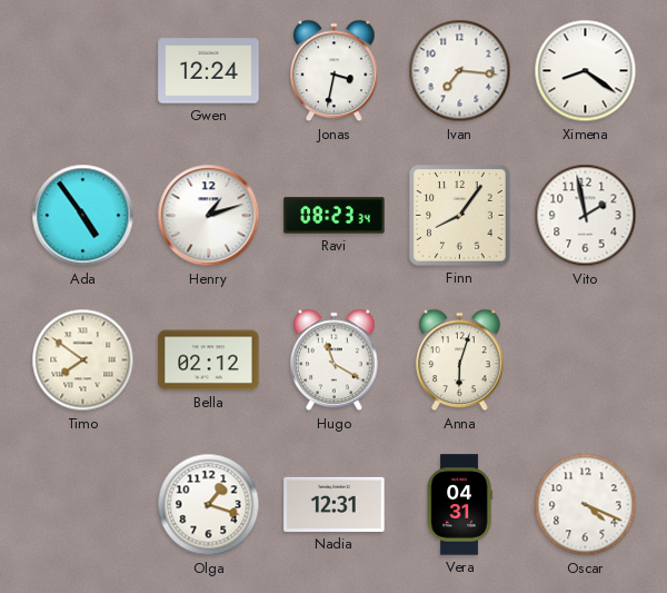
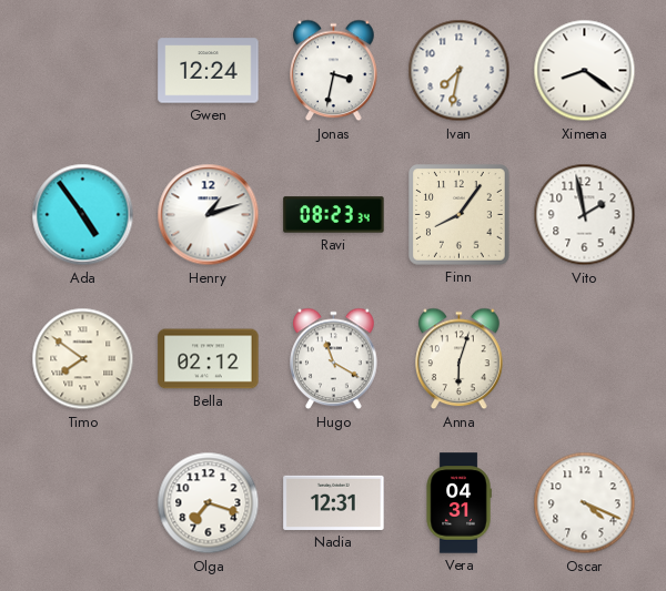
Ivan: 7:16 -> 7:32
Olga: 1:18 -> 7:18
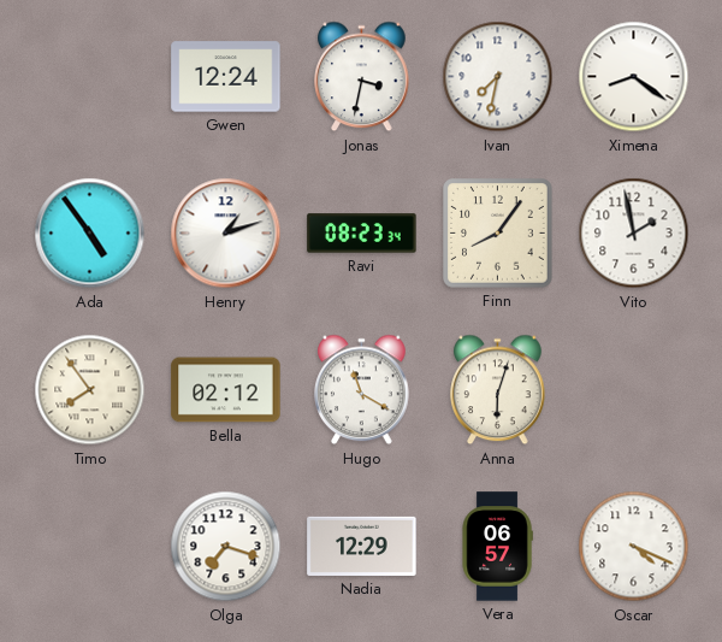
Timo: 7:51 -> 7:54
Nadia: 12:31 -> 12:29
Vera: 04:31 -> 06:57
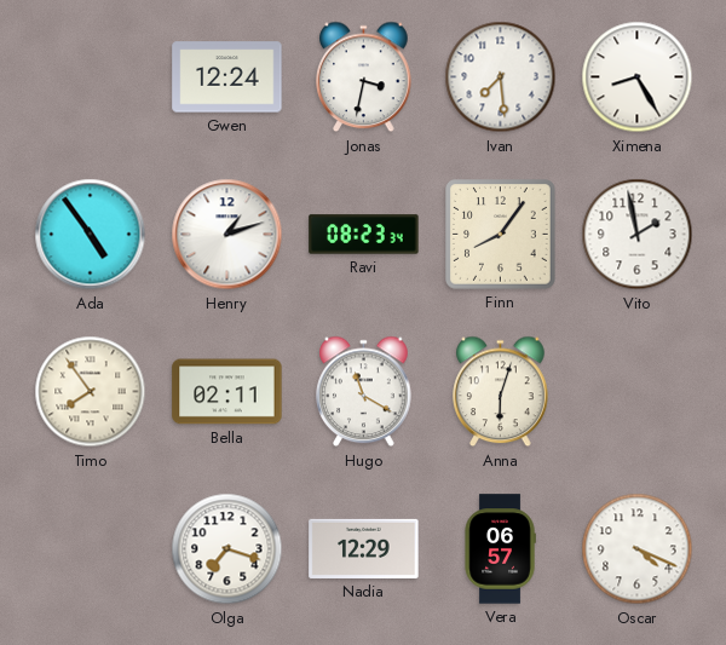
Ivan: 7:32 -> 7:29
Ximena: 8:21 -> 8:25
Bella: 02:12 -> 02:11
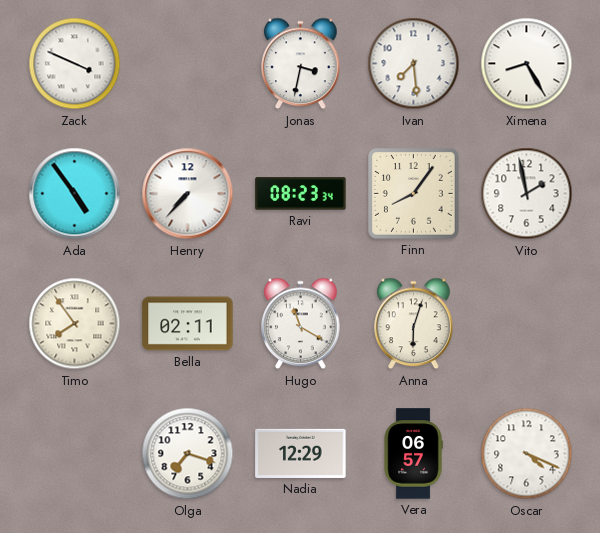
Zack: none -> 3:49
Gwen: 12:24 -> none
Henry: 1:12 -> 7:37
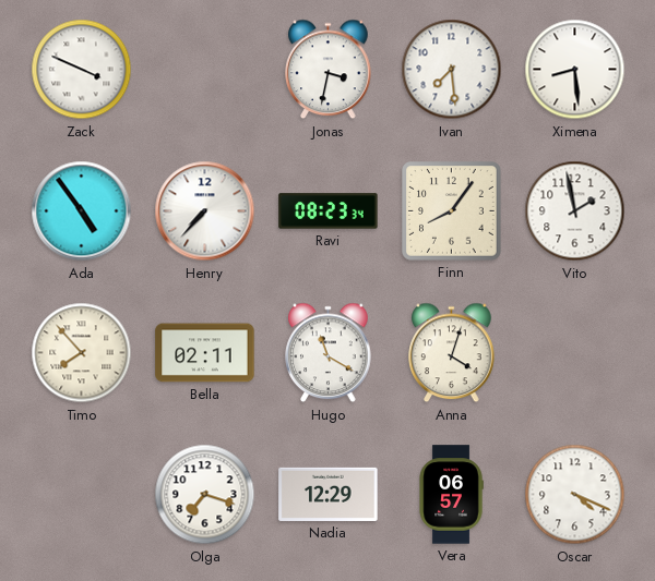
Ximena: 8:25 -> 8:29
Timo: 7:54 -> 7:53
Anna: 6:03 -> 4:03
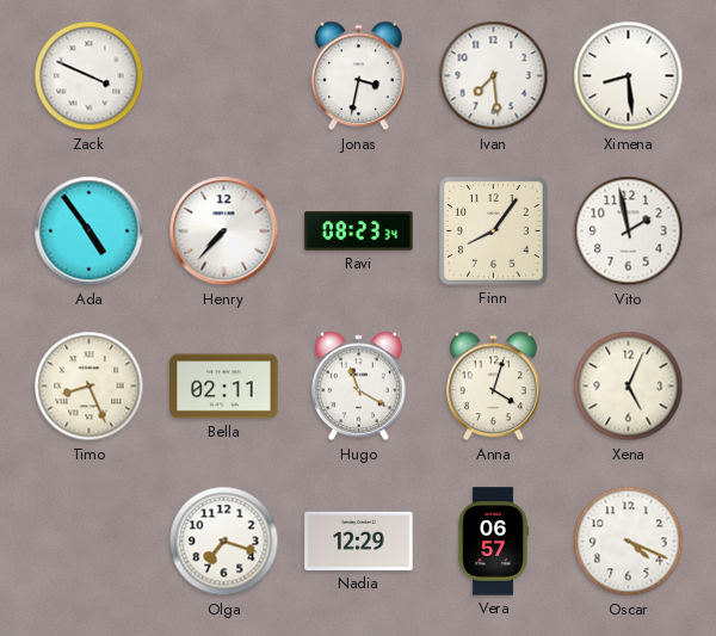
Timo: 7:53 -> 8:26
Xena: none -> 5:04
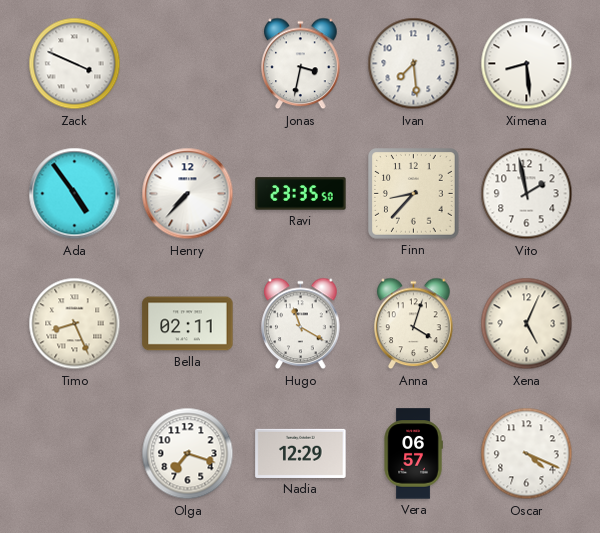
Ravi: 08:23 -> 23:35
Finn: 8:06 -> 8:37
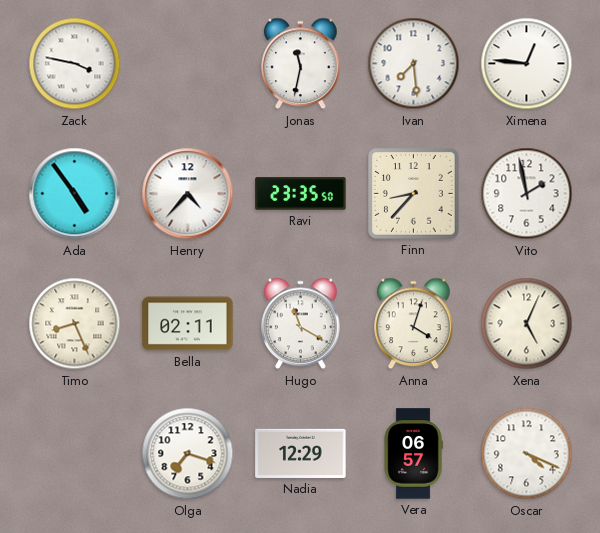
Zack: 3:49 -> 3:47
Jonas: 3:32 -> 11:32
Ximena: 8:29 -> 12:46
Henry: 7:37 -> 4:37
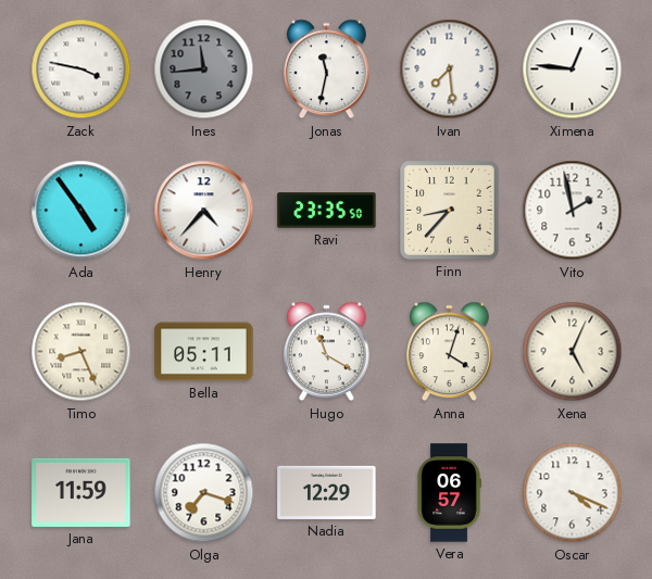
Ines: none -> 11:44
Bella: 02:11 -> 05:11
Jana: none -> 11:59
